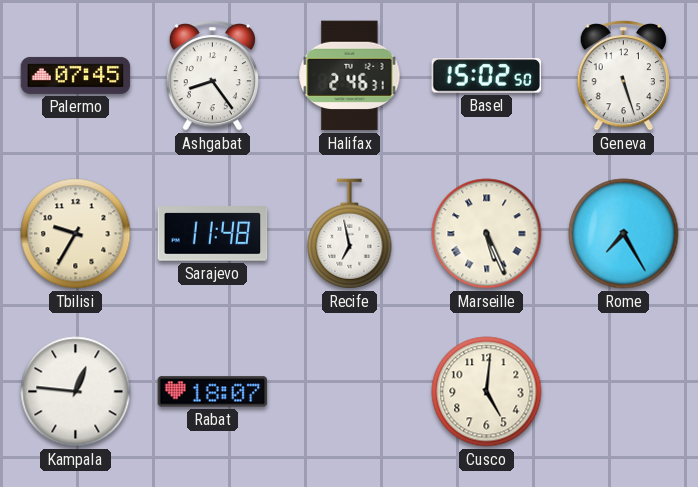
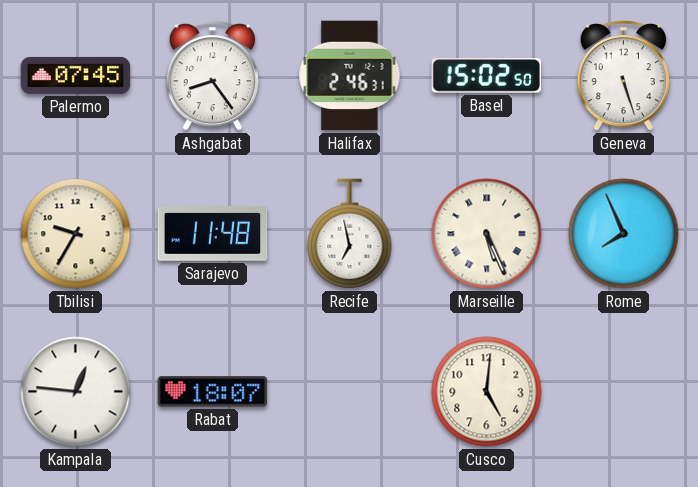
Rome: 7:25 -> 7:56
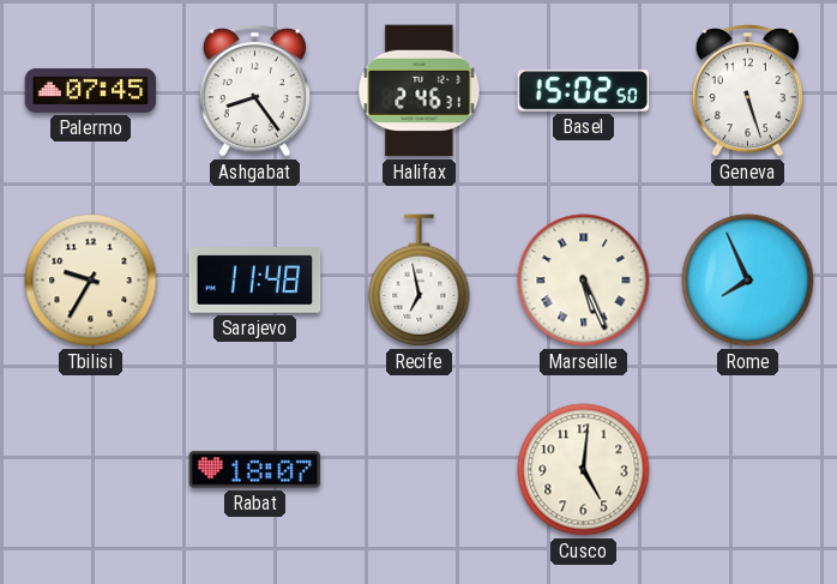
Kampala: 12:46 -> none
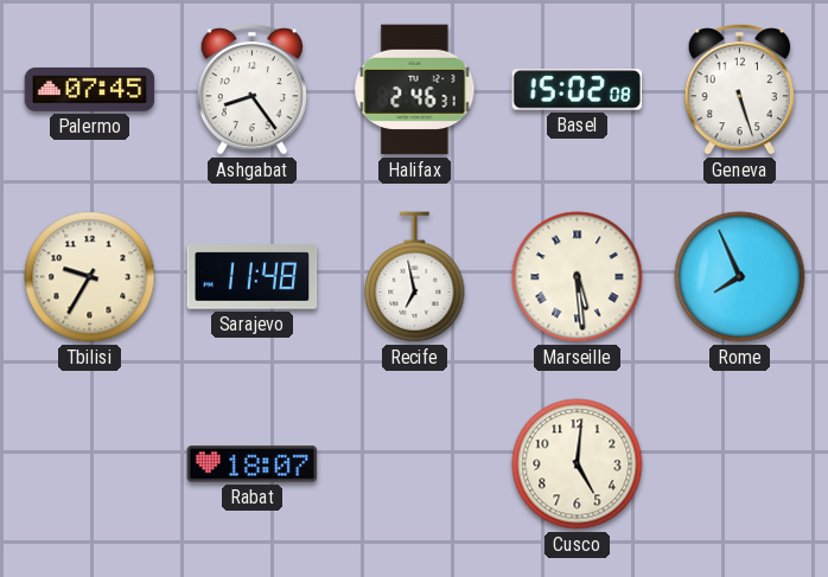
Basel: 15:02:50 -> 15:02:08
Marseille: 5:26 -> 5:29
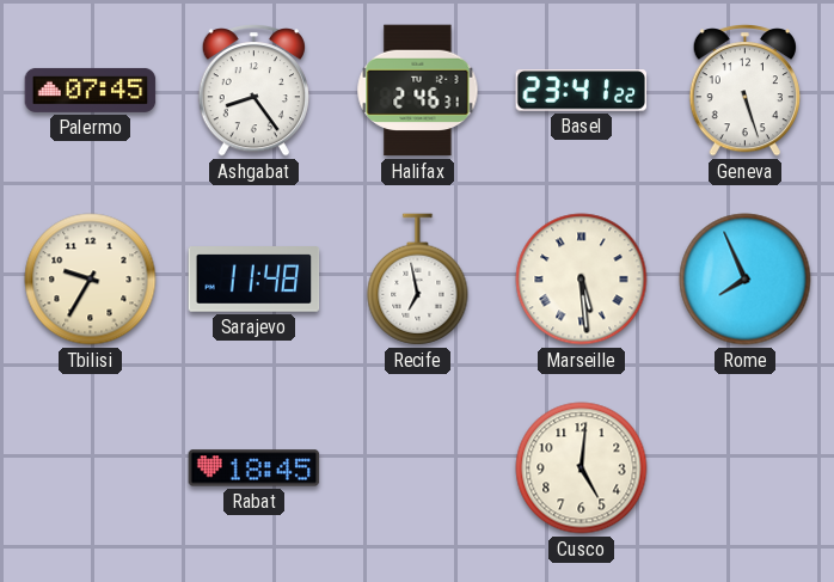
Basel: 15:02 -> 23:41
Rabat: 18:07 -> 18:45
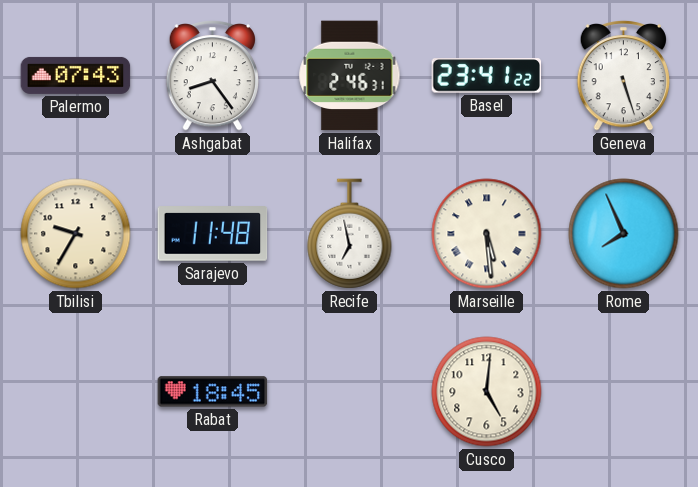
Palermo: 07:45 -> 07:43
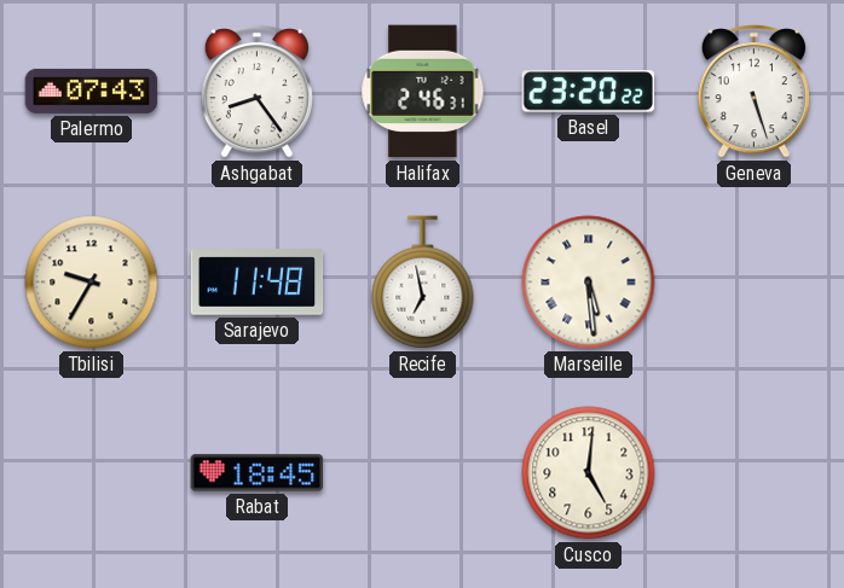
Basel: 23:41 -> 23:20
Rome: 7:56 -> none
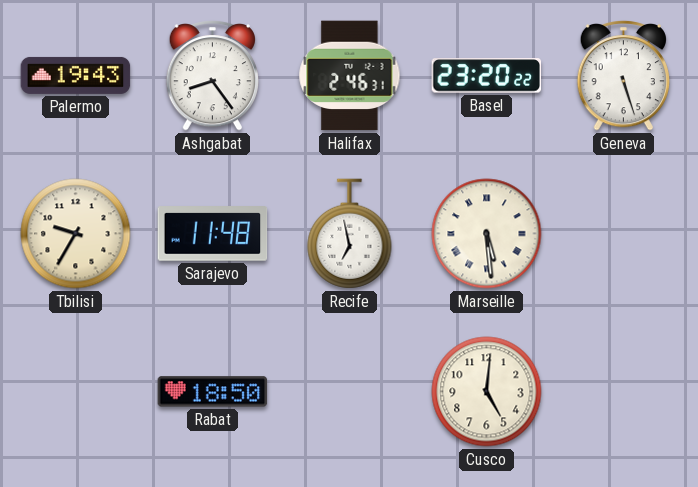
Palermo: 07:43 -> 19:43
Rabat: 18:45 -> 18:50
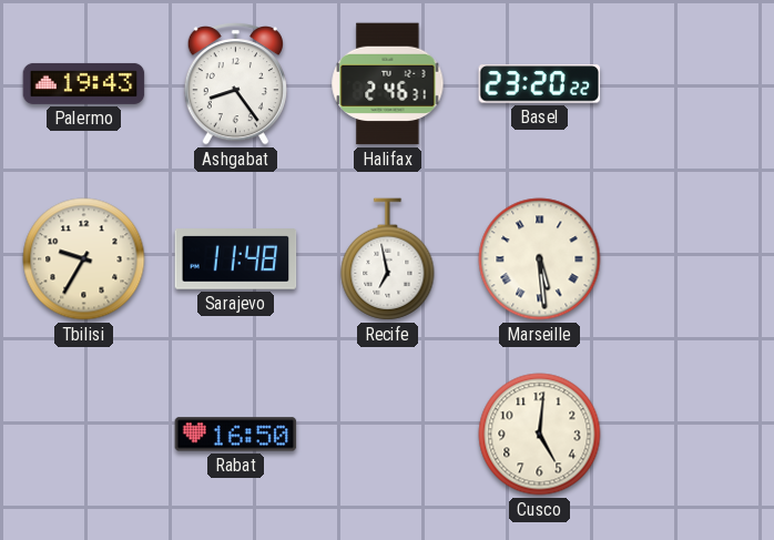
Geneva: 5:27 -> none
Rabat: 18:50 -> 16:50
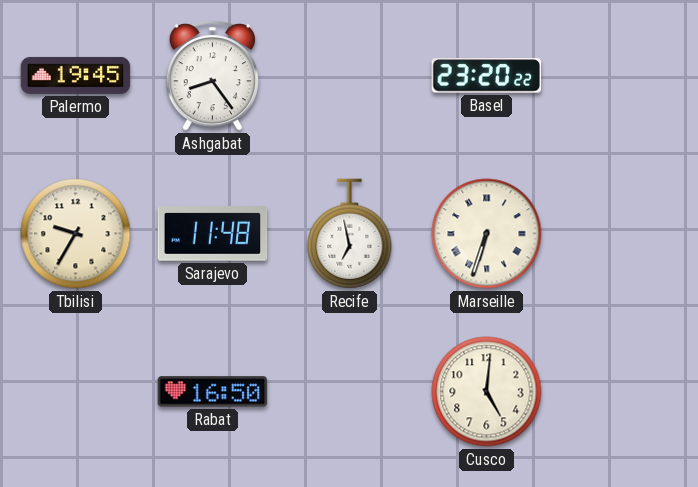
Palermo: 19:43 -> 19:45
Halifax: 2:46 -> none
Marseille: 5:29 -> 6:33
